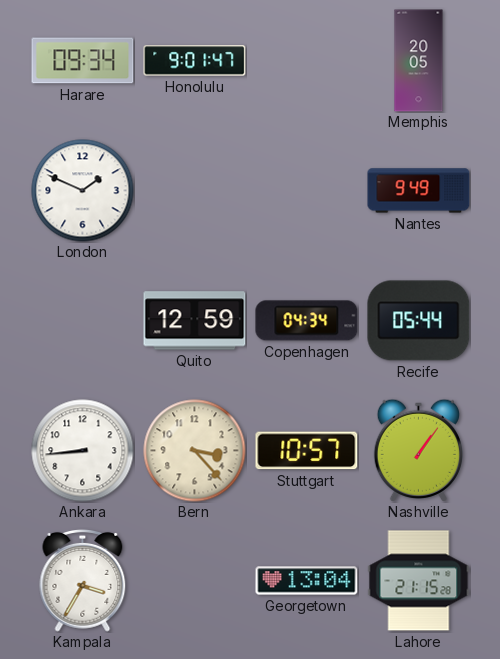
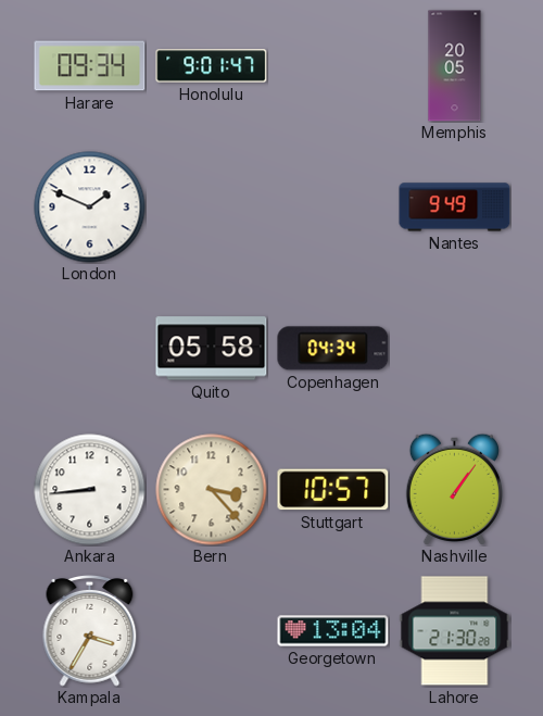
Quito: 12:59 -> 05:58
Recife: 05:44 -> none
Lahore: 21:15 -> 21:30
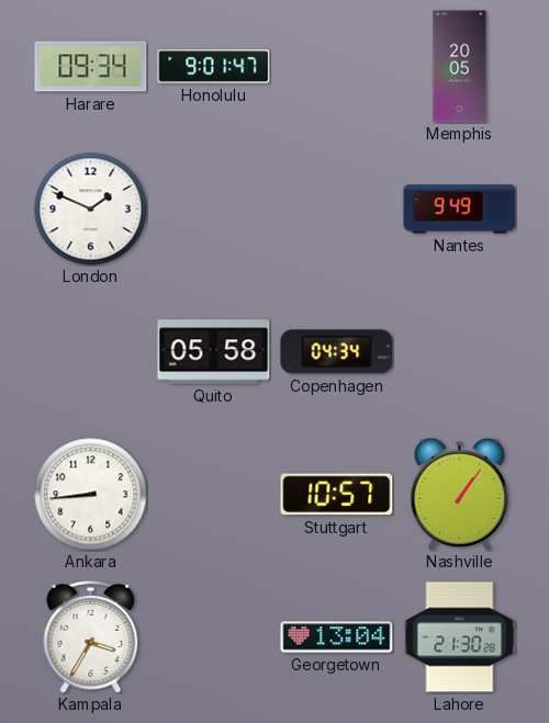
Bern: 3:23 -> none
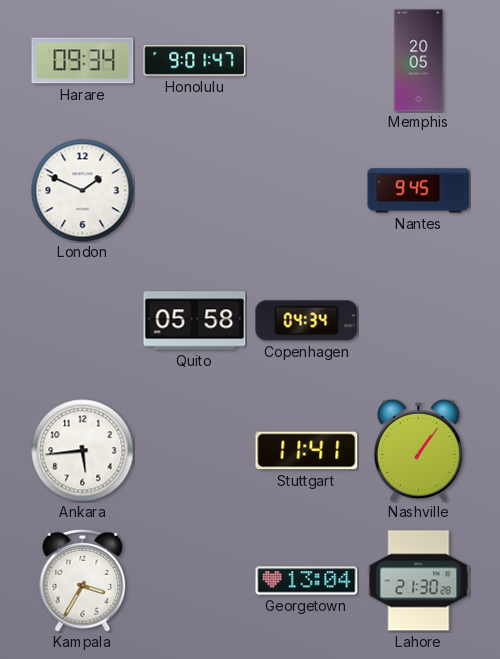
Nantes: 9:49 -> 9:45
Ankara: 8:44 -> 5:44
Stuttgart: 10:57 -> 11:41
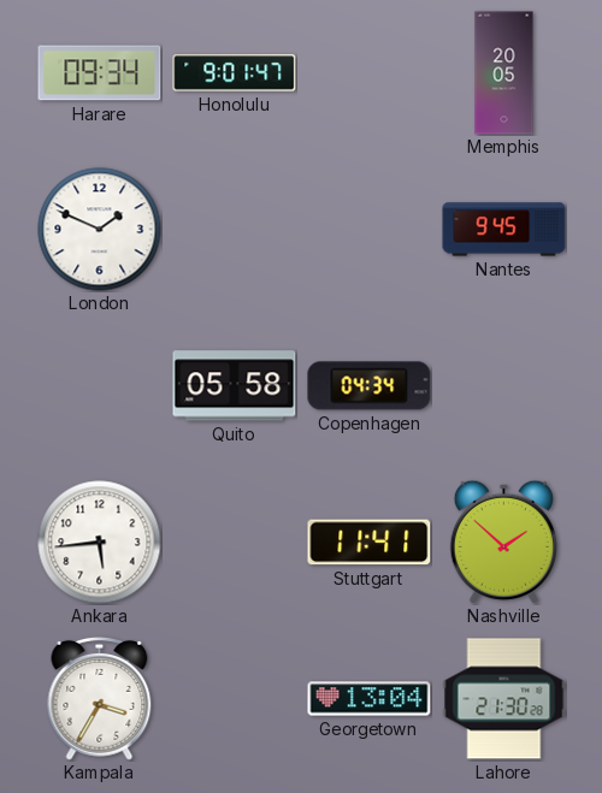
Nashville: 1:06 -> 1:52
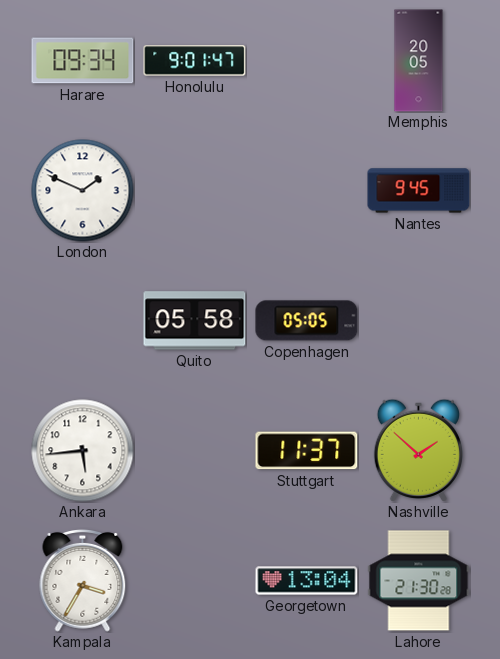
Copenhagen: 04:34 -> 05:05
Stuttgart: 11:41 -> 11:37
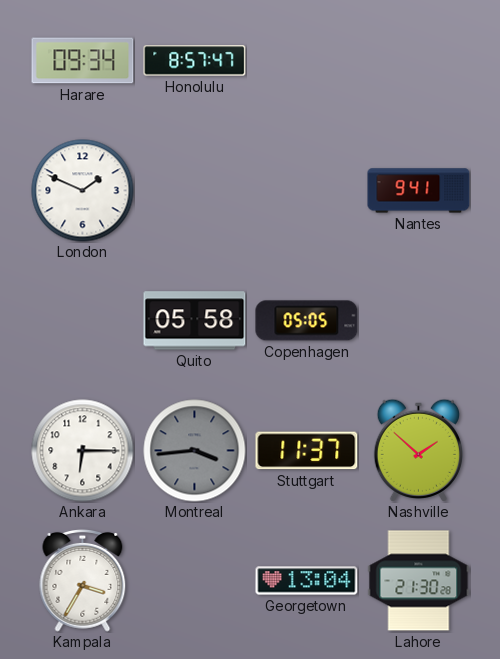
Honolulu: 9:01 -> 8:57
Memphis: 20:05 -> none
Nantes: 9:45 -> 9:41
Ankara: 5:44 -> 6:15
Montreal: none -> 3:44
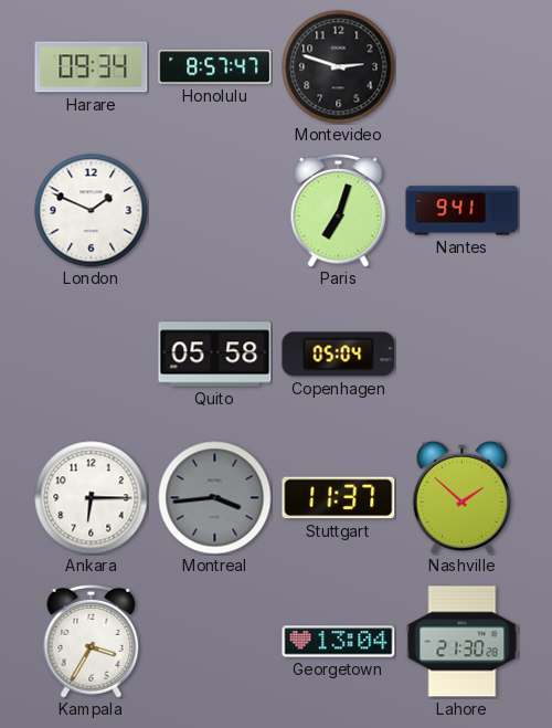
Montevideo: none -> 2:48
Paris: none -> 7:03
Copenhagen: 05:05 -> 05:04
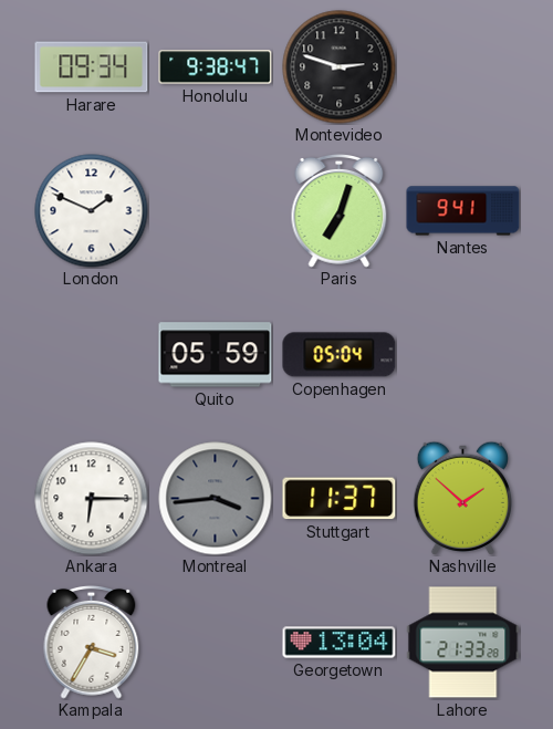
Honolulu: 8:57 -> 9:38
Quito: 05:58 -> 05:59
Lahore: 21:30 -> 21:33
